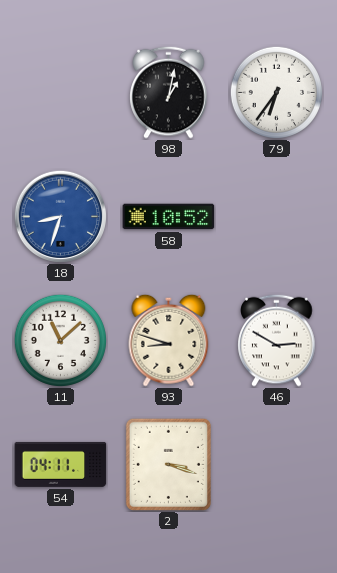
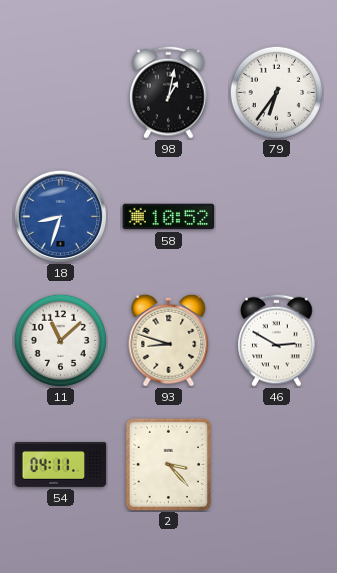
2: 3:18 -> 3:23
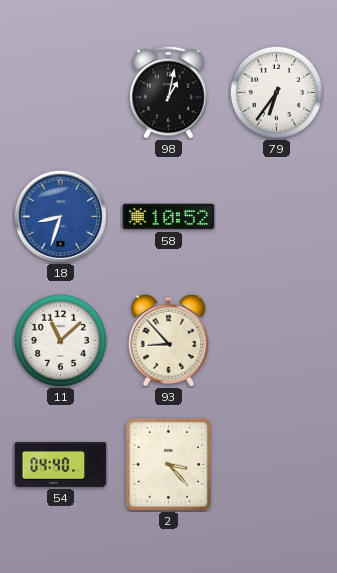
93: 8:48 -> 8:53
46: 2:50 -> none
54: 04:11 -> 04:40
